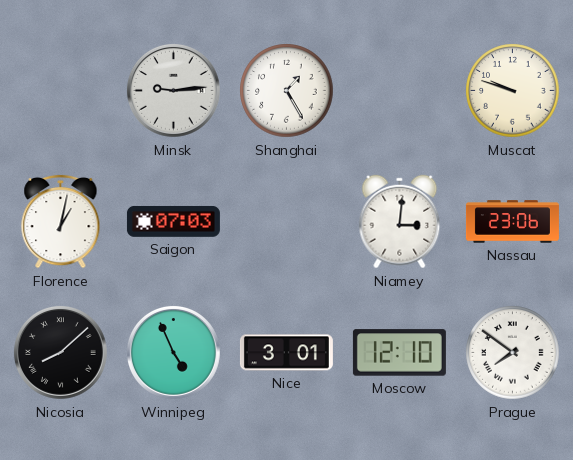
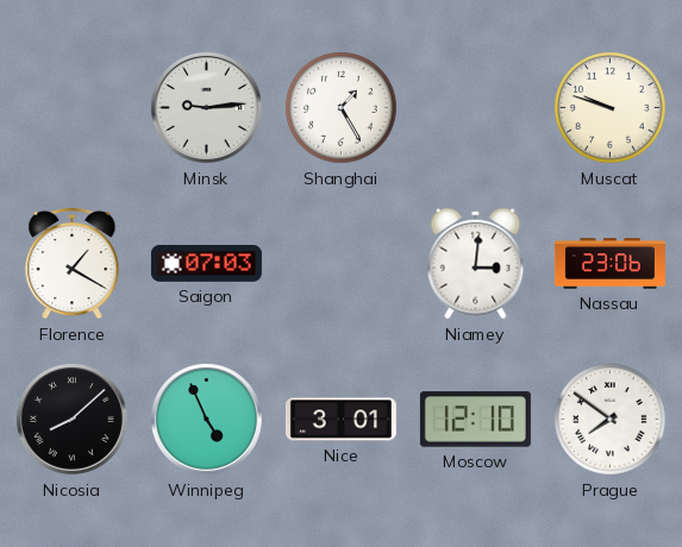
Florence: 1:02 -> 1:20
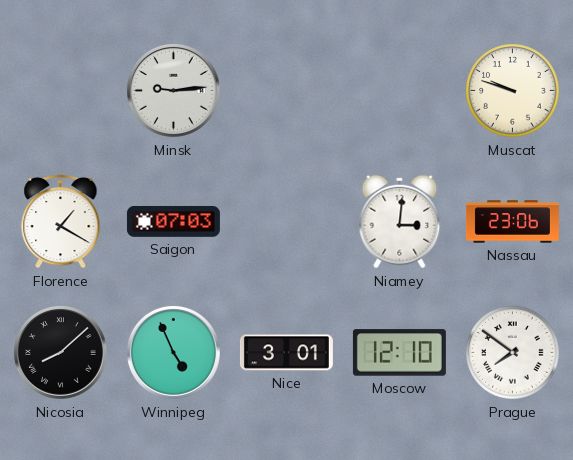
Shanghai: 1:25 -> none
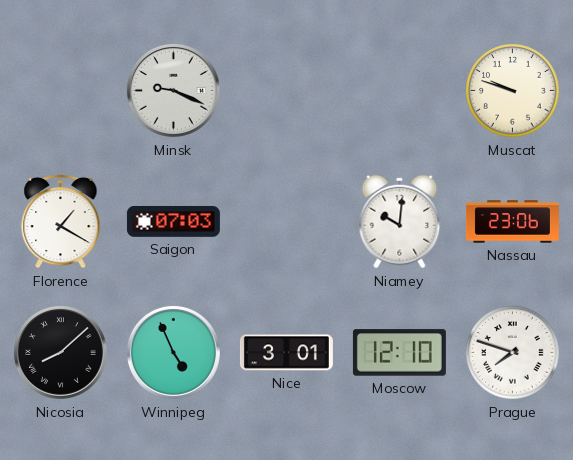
Minsk: 9:14 -> 9:19
Niamey: 3:01 -> 10:01
Prague: 7:51 -> 7:48
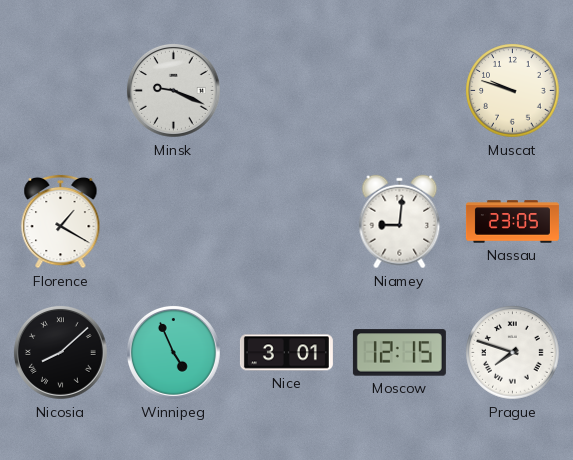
Saigon: 07:03 -> none
Niamey: 10:01 -> 9:01
Nassau: 23:06 -> 23:05
Moscow: 12:10 -> 12:15
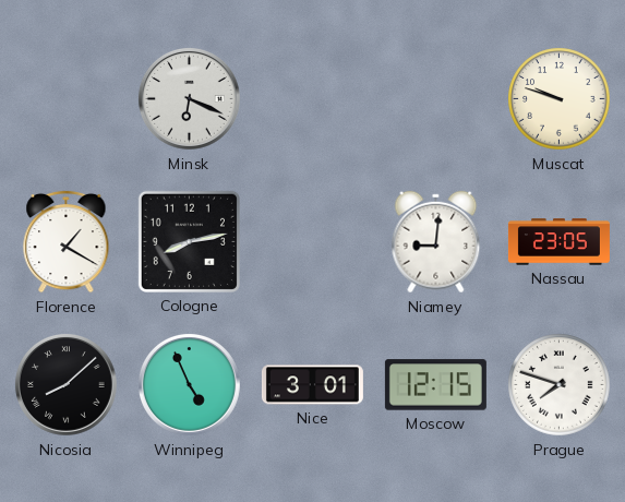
Minsk: 9:19 -> 6:19
Cologne: none -> 8:13
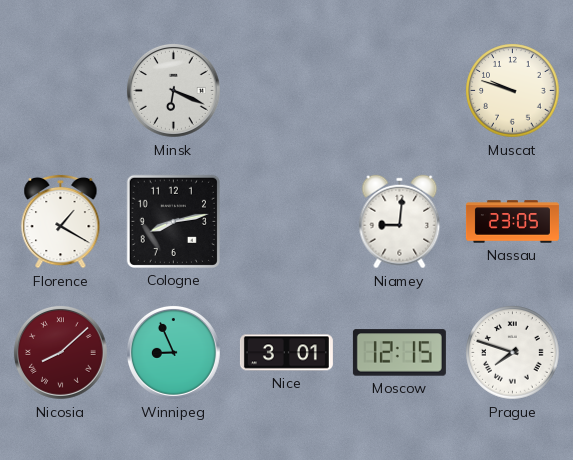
Nicosia dial: black -> burgundy
Winnipeg: 4:56 -> 8:56
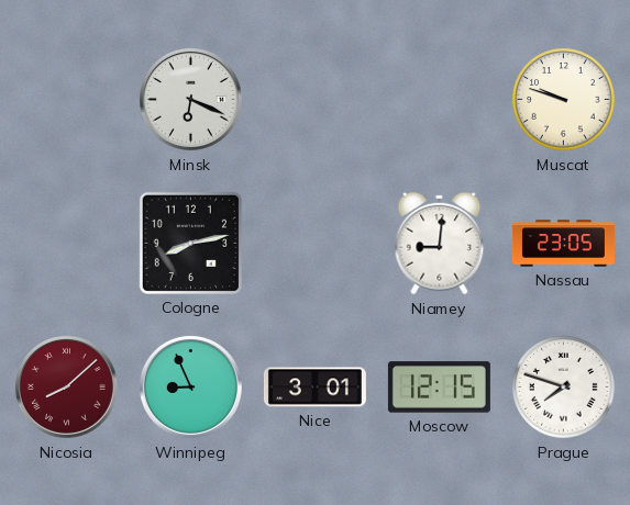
Florence: 1:20 -> none
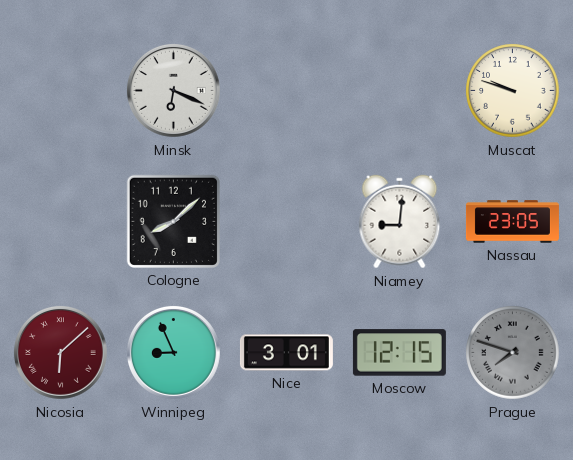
Cologne: 8:13 -> 8:08
Nicosia: 8:08 -> 6:08
Prague dial: white -> grey
